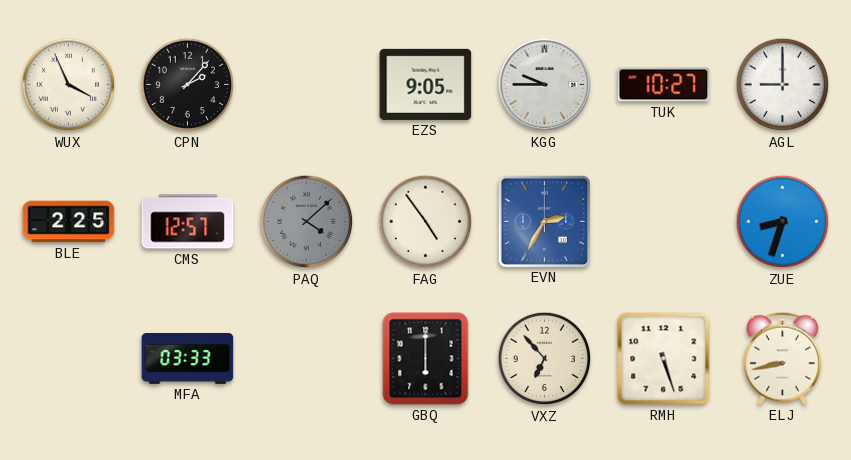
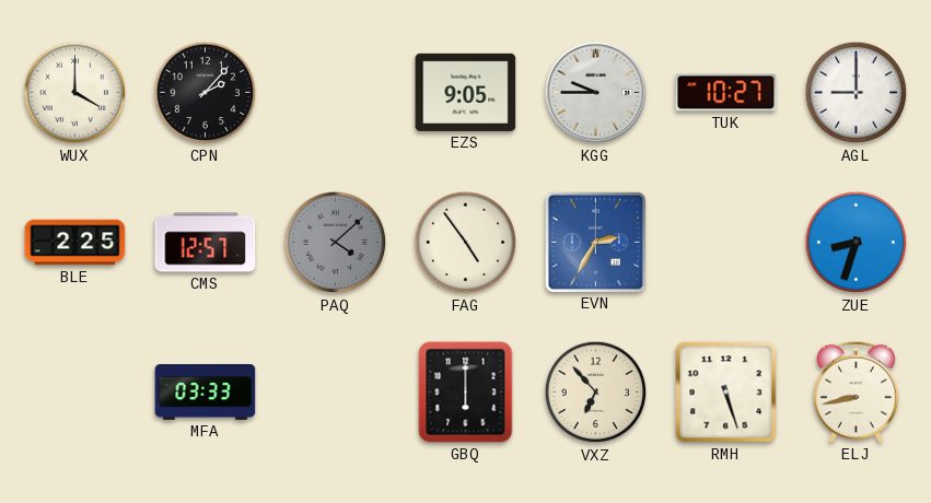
WUX: 3:56 -> 4:00
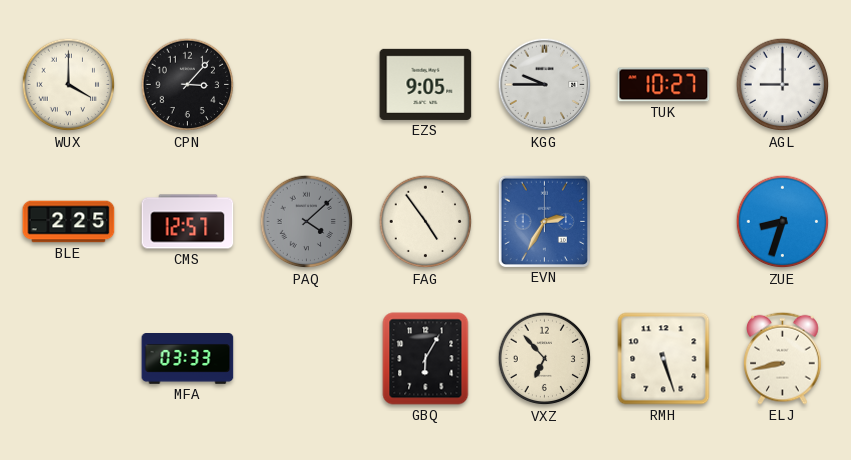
CPN: 2:07 -> 3:07
GBQ: 6:00 -> 6:05
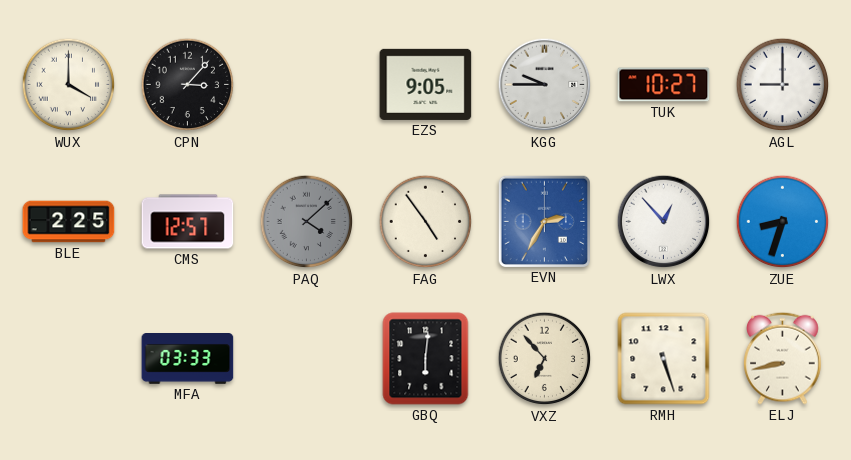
LWX: none -> 12:53
GBQ: 6:05 -> 6:01
